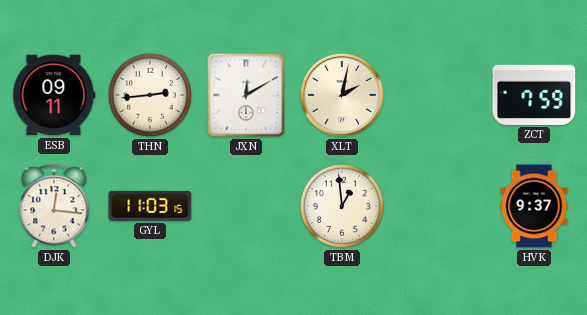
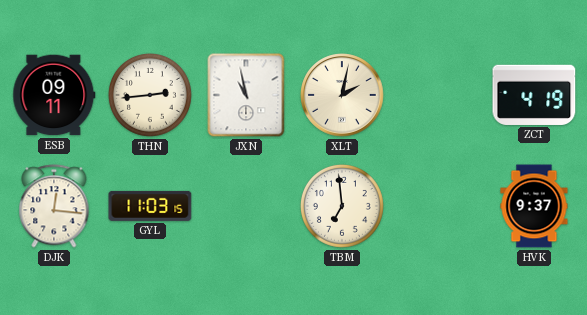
JXN: 12:10 -> 10:58
ZCT: 7:59 -> 4:19
TBM: 12:59 -> 6:59
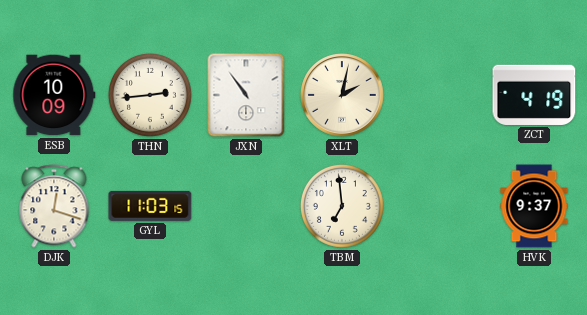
ESB: 09:11 -> 10:09
JXN: 10:58 -> 10:54
DJK: 12:16 -> 12:18
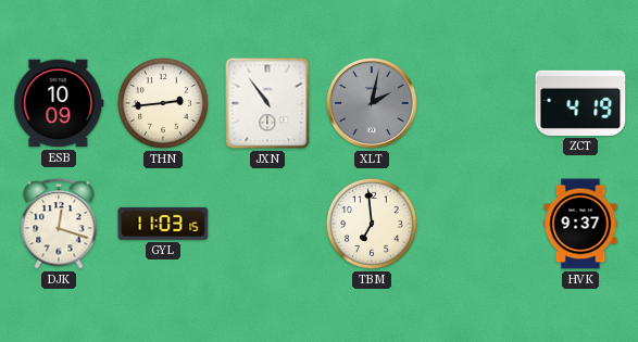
XLT dial: cream -> grey
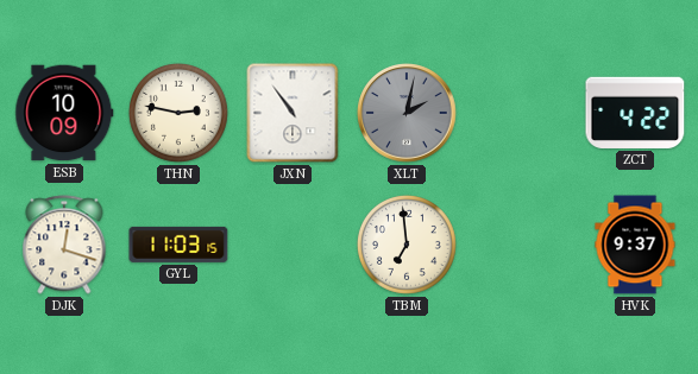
THN: 2:44 -> 2:47
ZCT: 4:19 -> 4:22
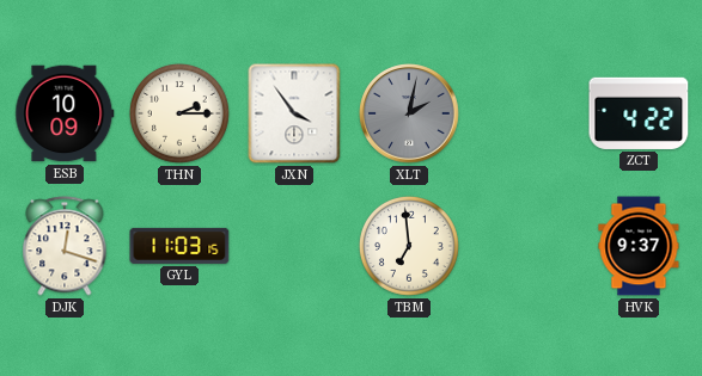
THN: 2:47 -> 2:15
JXN: 10:54 -> 3:54
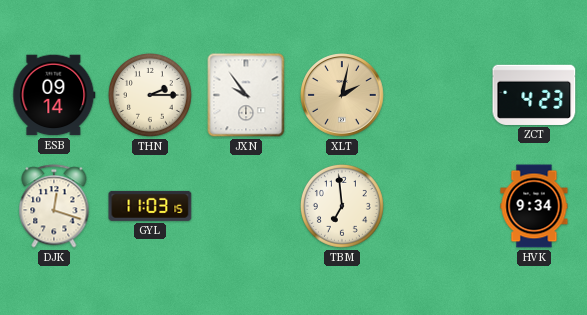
ESB: 10:09 -> 09:14
JXN: 3:54 -> 9:54
XLT dial: grey -> champagne
ZCT: 4:22 -> 4:23
HVK: 9:37 -> 9:34
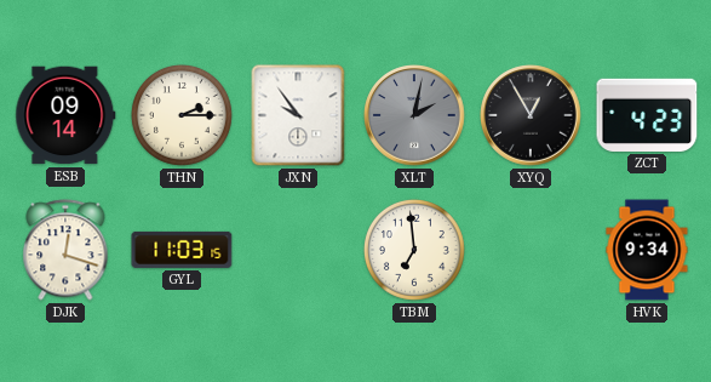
XLT dial: champagne -> grey
XYQ: none -> 12:55
